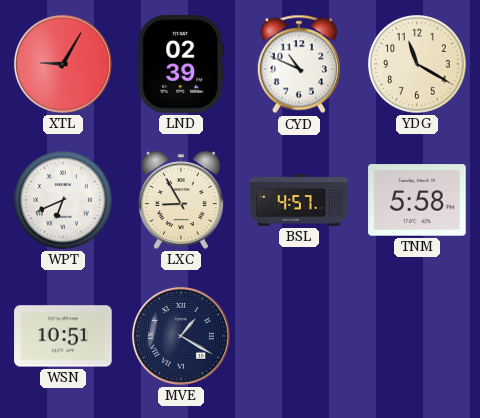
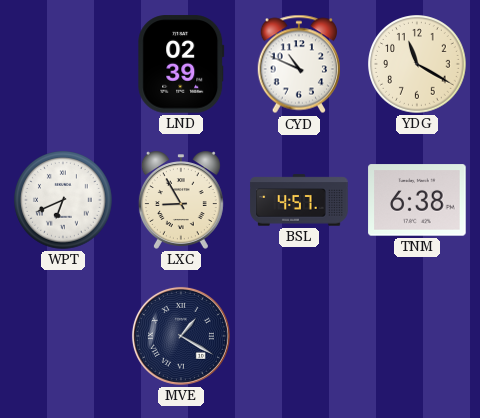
XTL: 9:05 -> none
TNM: 5:58 -> 6:38
WSN: 10:51 -> none
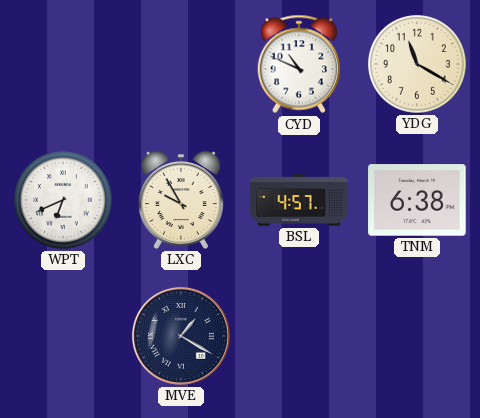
LND: 02:39 -> none
LXC: 8:55 -> 9:55
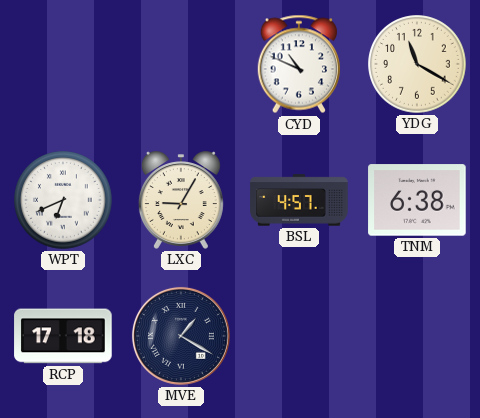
LXC: 9:55 -> 9:05
RCP: none -> 17:18
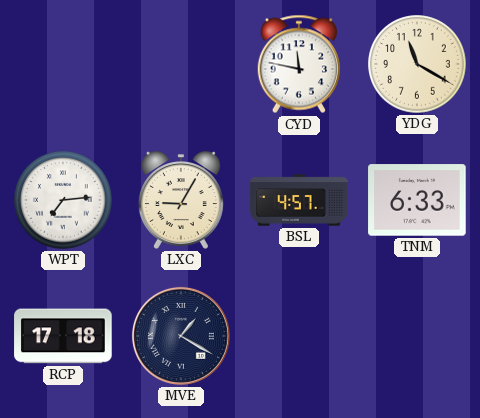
CYD: 10:49 -> 11:47
WPT: 6:41 -> 7:14
TNM: 6:38 -> 6:33
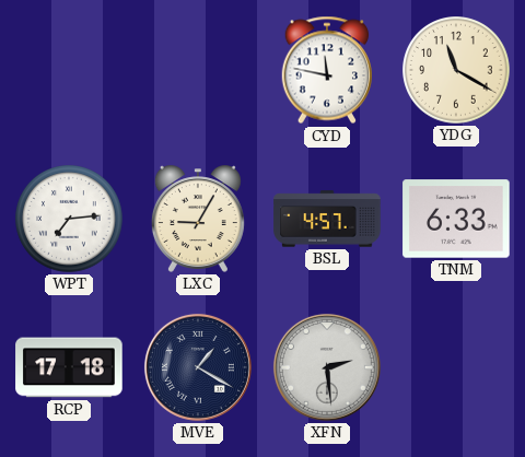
XFN: none -> 2:29
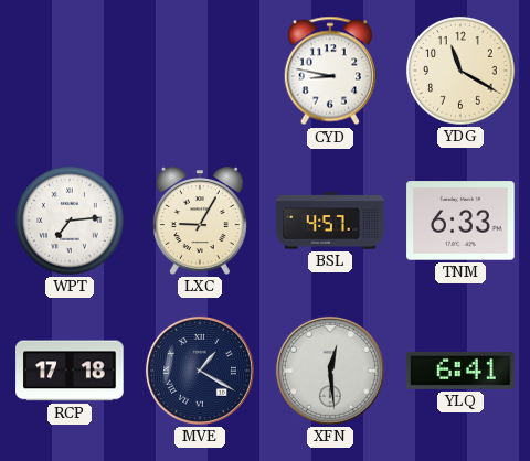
CYD: 11:47 -> 8:47
XFN: 2:29 -> 12:29
YLQ: none -> 6:41
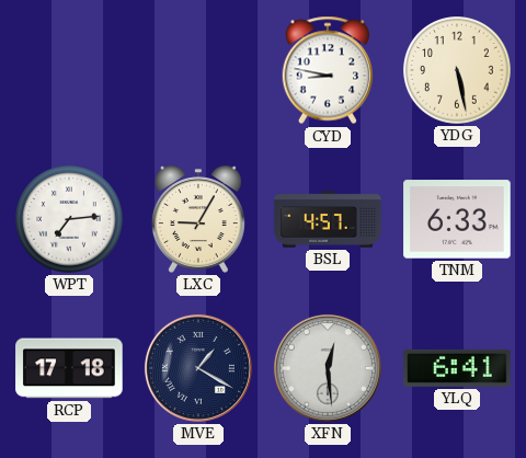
YDG: 11:20 -> 5:28
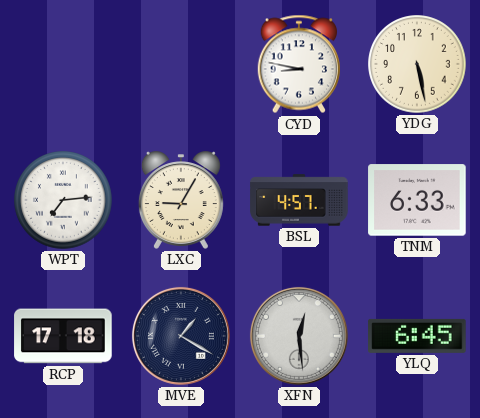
YLQ: 6:41 -> 6:45
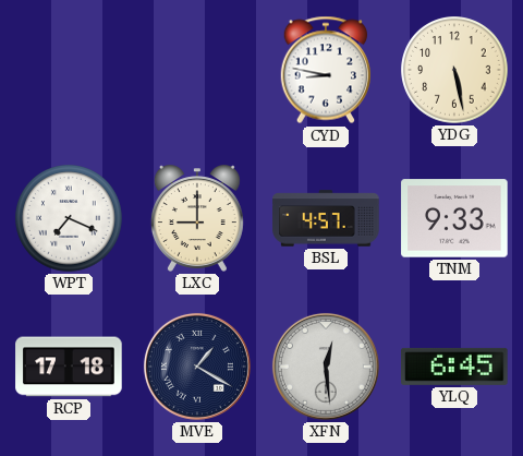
WPT: 7:14 -> 7:19
LXC: 9:05 -> 9:00
TNM: 6:33 -> 9:33
